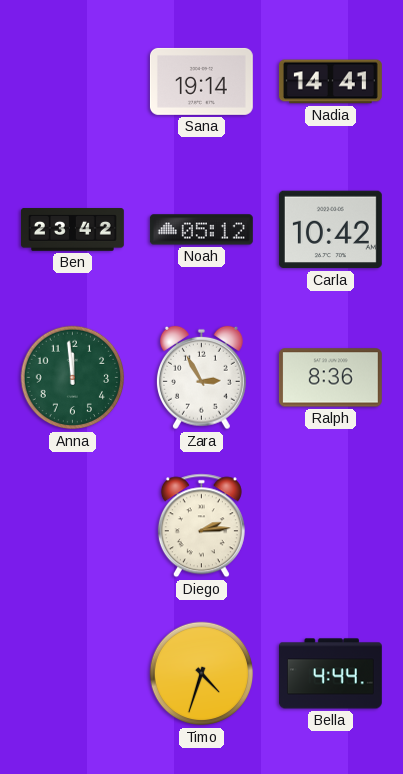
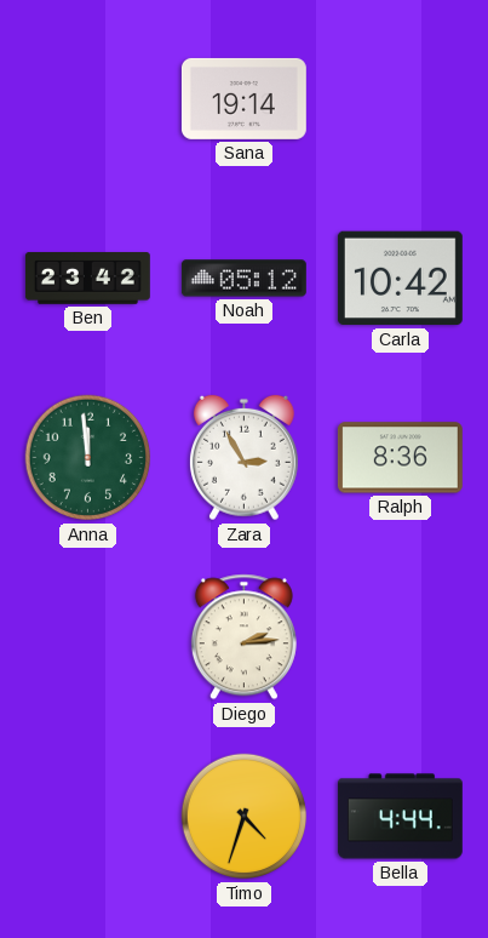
Nadia: 14:41 -> none
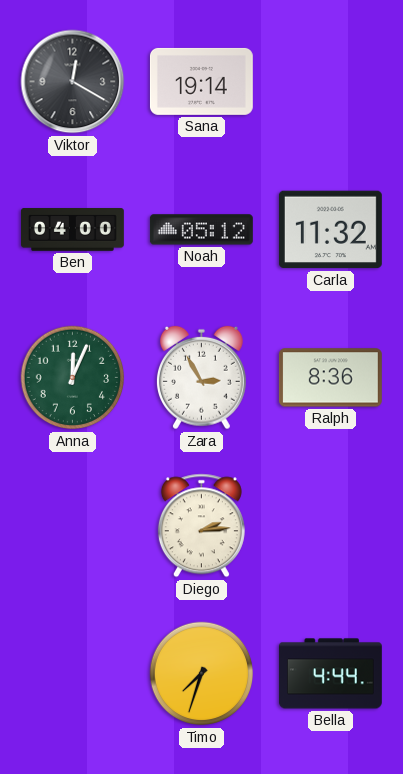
Viktor: none -> 12:20
Ben: 23:42 -> 04:00
Carla: 10:42 -> 11:32
Anna: 11:59 -> 12:04
Timo: 4:33 -> 7:33
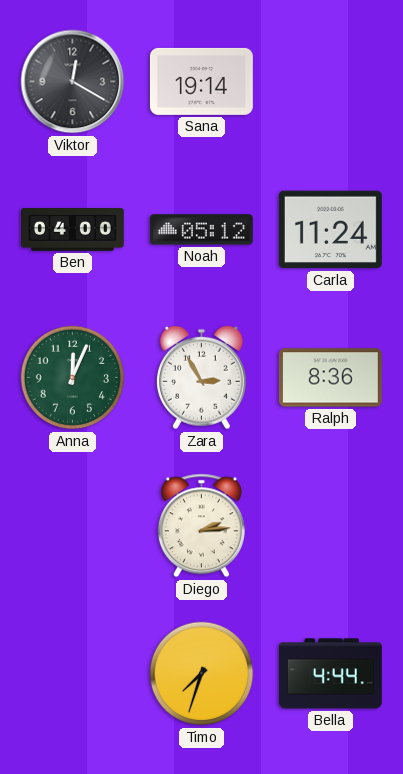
Carla: 11:32 -> 11:24
